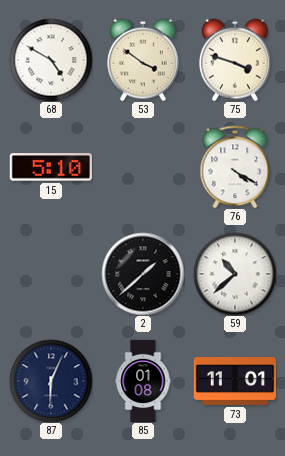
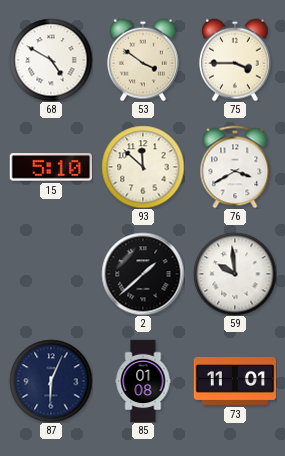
75: 3:48 -> 3:45
93: none -> 11:52
76: 4:20 -> 3:40
59: 10:38 -> 9:59
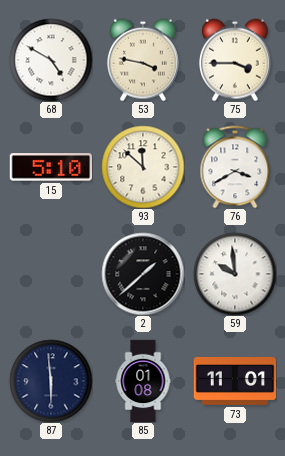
53: 3:51 -> 3:47
87: 6:04 -> 5:59
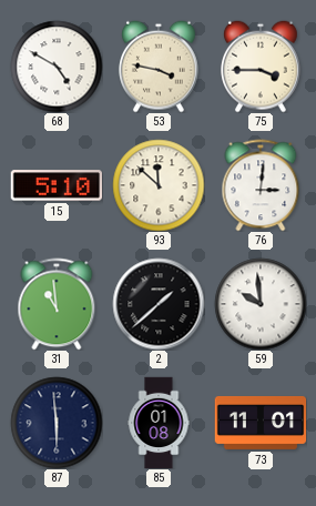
76: 3:40 -> 3:01
31: none -> 10:59
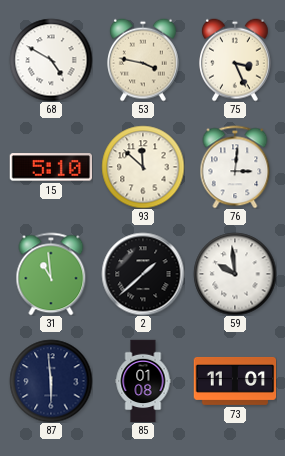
75: 3:45 -> 3:26
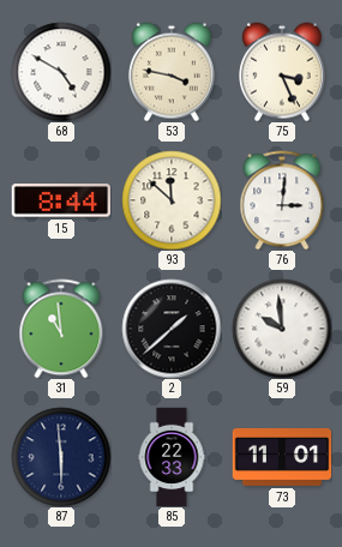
15: 5:10 -> 8:44
85: 01:08 -> 22:33
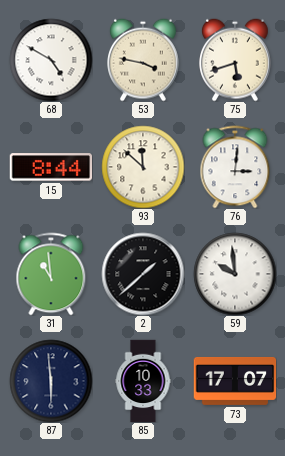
75: 3:26 -> 5:42
85: 22:33 -> 10:33
73: 11:01 -> 17:07
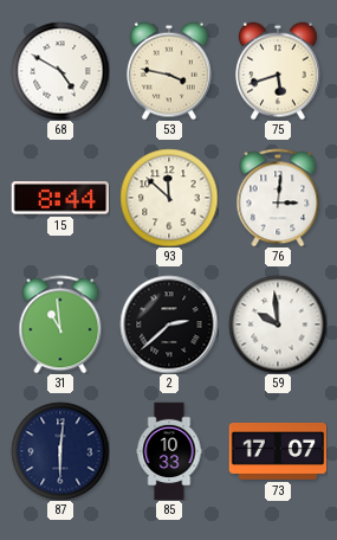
2: 1:38 -> 2:38
87: 5:59 -> 6:01
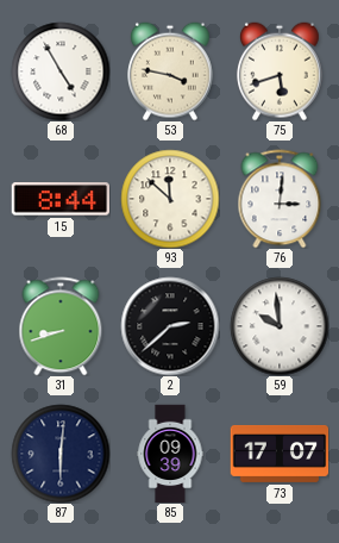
68: 4:50 -> 4:55
31: 10:59 -> 8:42
85: 10:33 -> 09:39
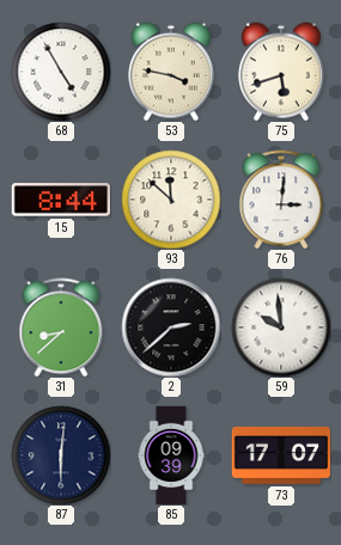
31: 8:42 -> 8:38
